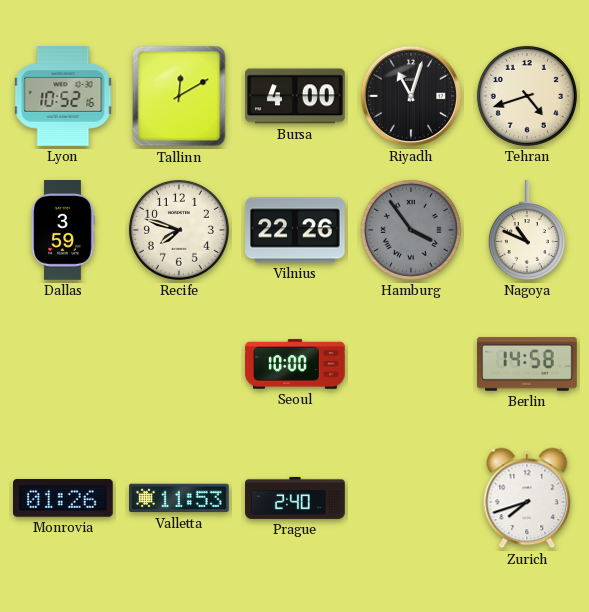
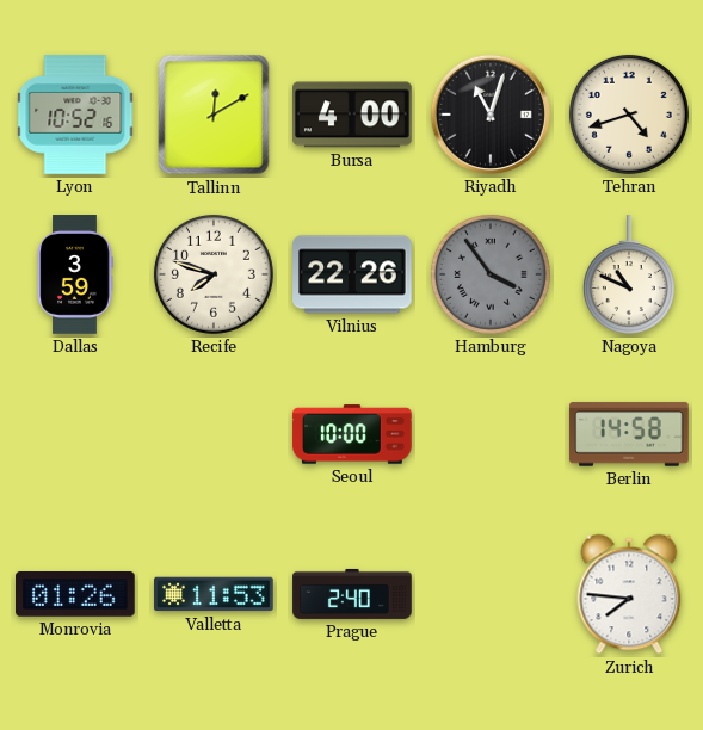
Zurich: 7:42 -> 7:46
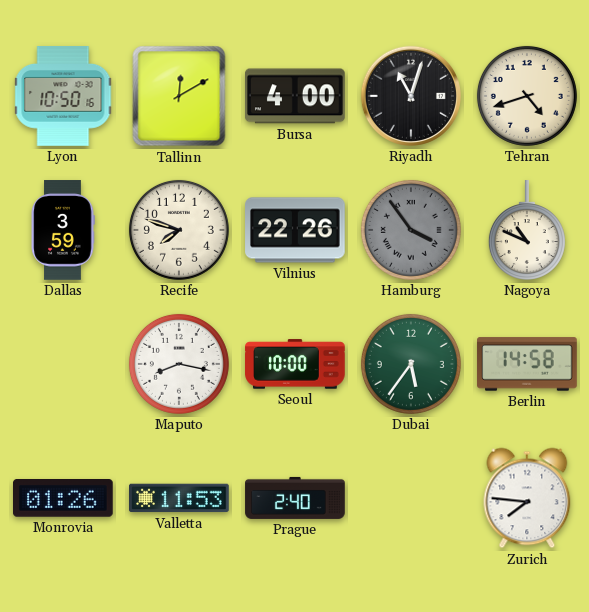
Lyon: 10:52 -> 10:50
Maputo: none -> 8:17
Dubai: none -> 5:36
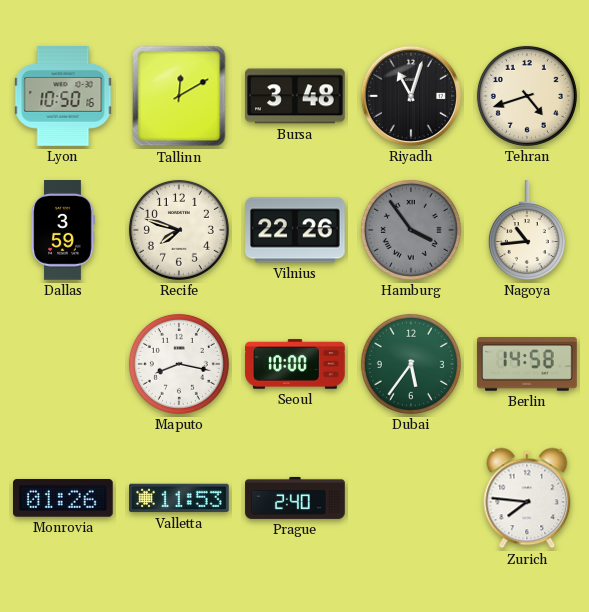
Bursa: 4:00 -> 3:48
Nagoya: 10:49 -> 10:44
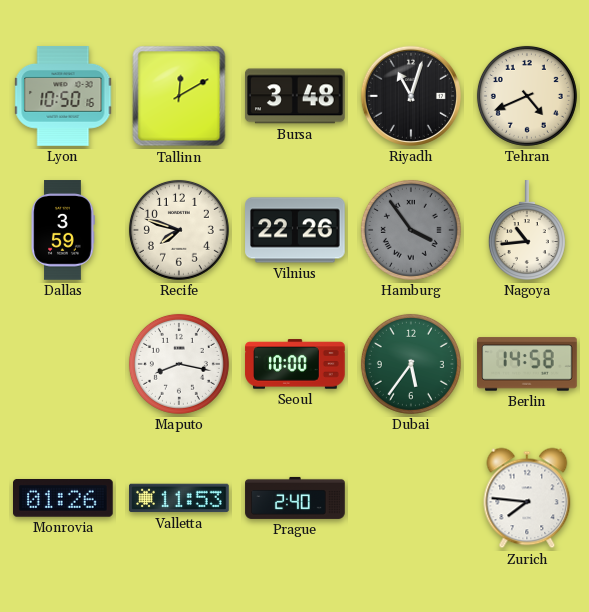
Tehran: 4:42 -> 4:41
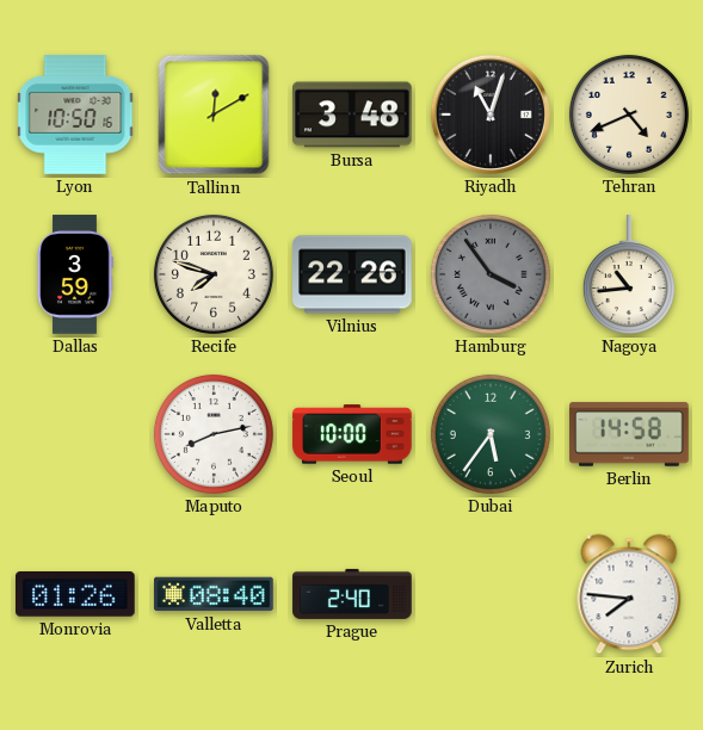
Maputo: 8:17 -> 8:13
Valletta: 11:53 -> 08:40
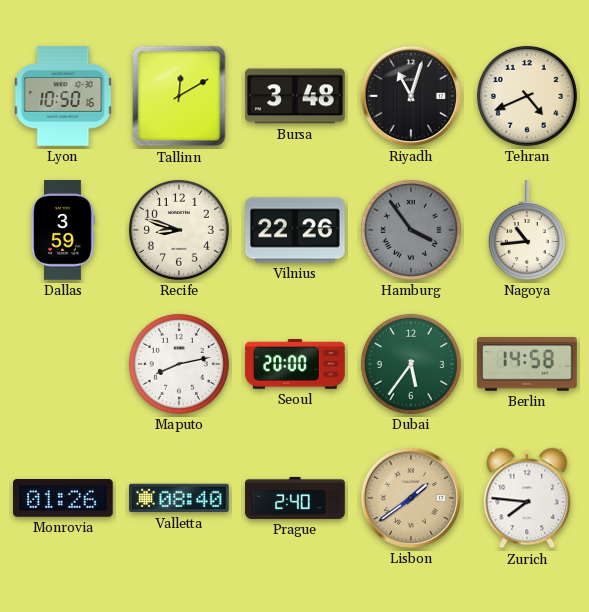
Recife: 7:48 -> 8:48
Seoul: 10:00 -> 20:00
Lisbon: none -> 1:39
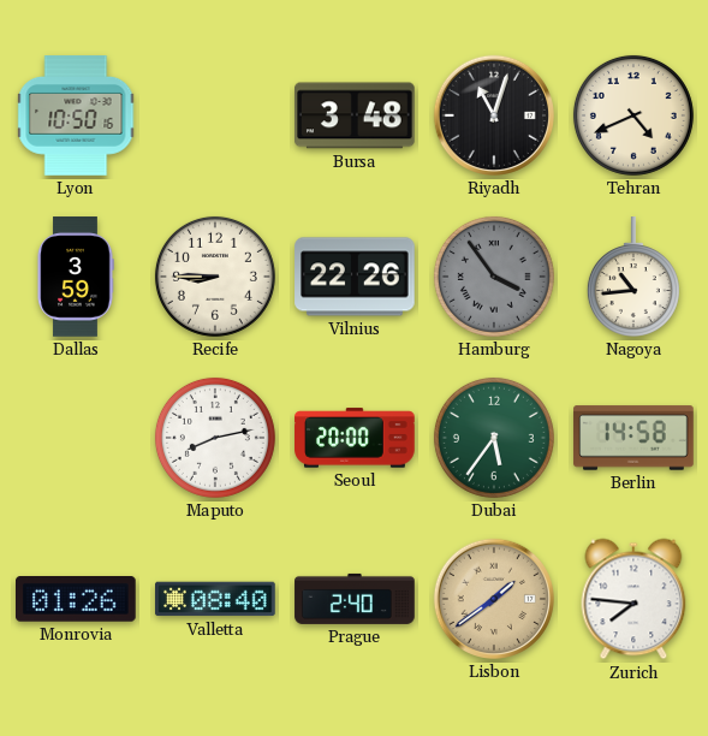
Tallinn: 12:10 -> none
Recife: 8:48 -> 8:45
